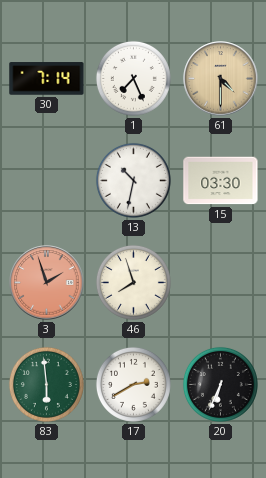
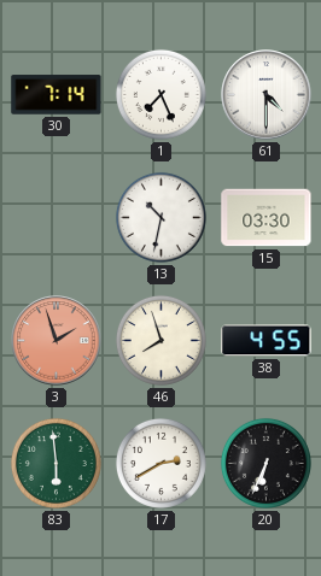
61 dial: champagne -> white
38: none -> 4:55
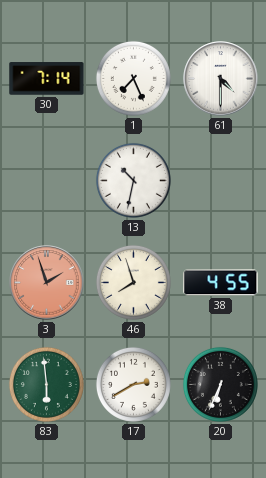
15: 03:30 -> none
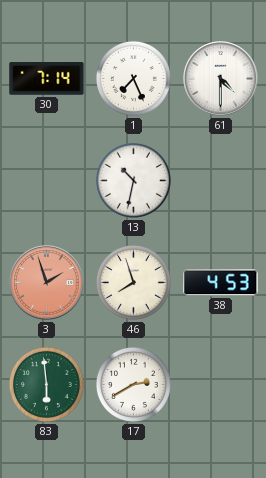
38: 4:55 -> 4:53
20: 6:34 -> none
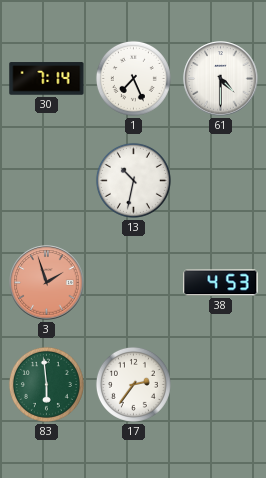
46: 7:57 -> none
17: 2:40 -> 2:36
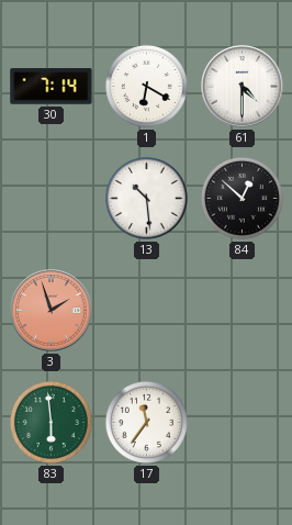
1: 7:26 -> 6:20
13: 10:32 -> 10:29
84: none -> 12:52
38: 4:53 -> none
17: 2:36 -> 11:36
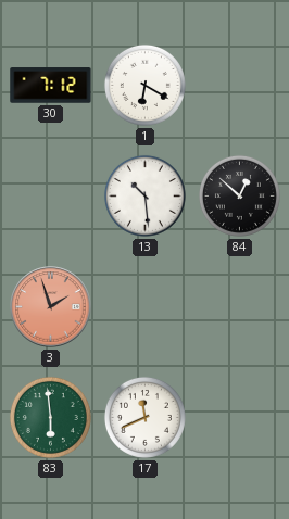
30: 7:14 -> 7:12
61: 4:30 -> none
17: 11:36 -> 11:41
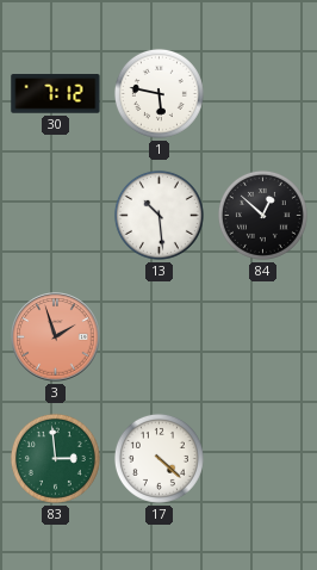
1: 6:20 -> 5:47
83: 5:59 -> 2:59
17: 11:41 -> 4:22
